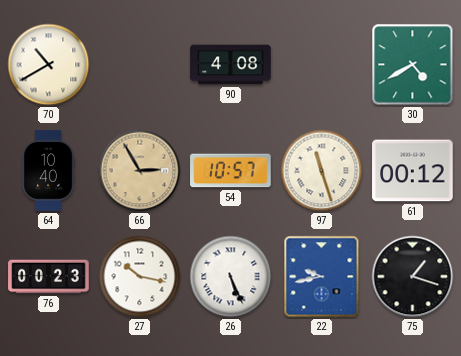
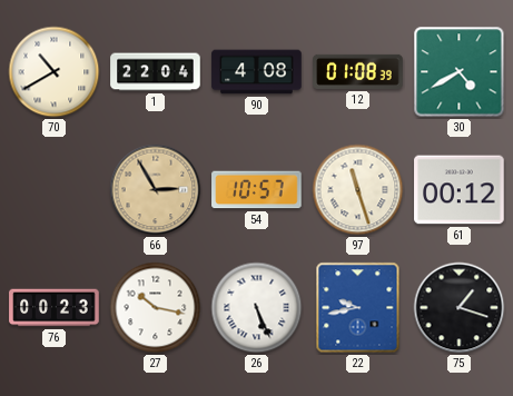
1: none -> 22:04
12: none -> 01:08
64: 10:40 -> none
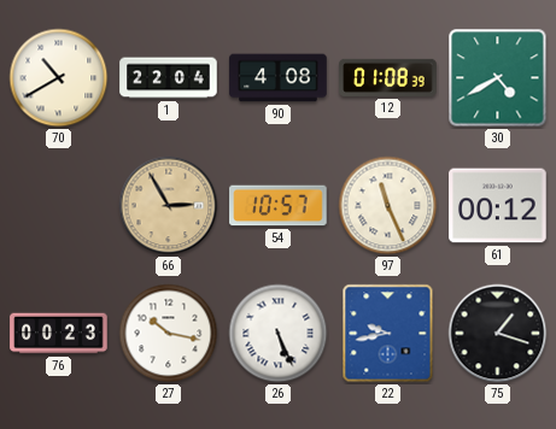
97: 11:27 -> 11:26
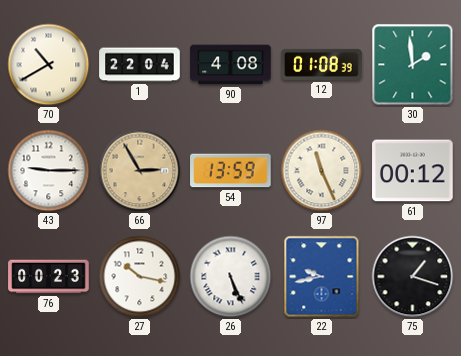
30: 4:40 -> 1:59
43: none -> 9:15
54: 10:57 -> 13:59
